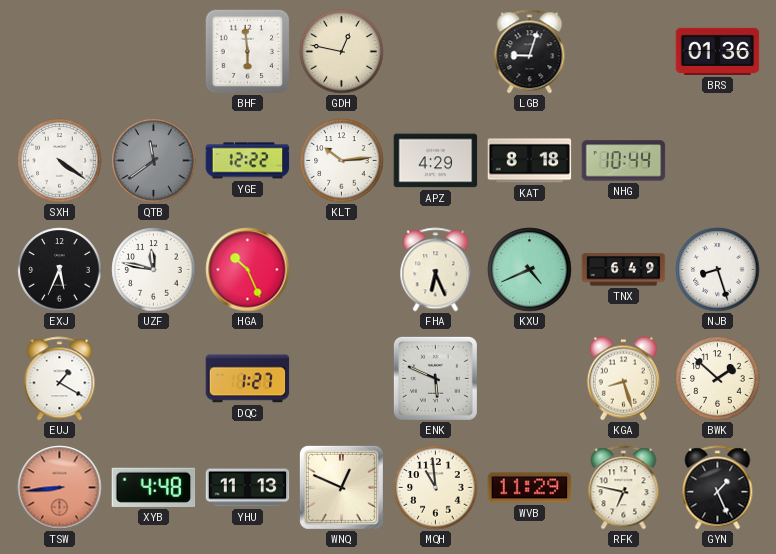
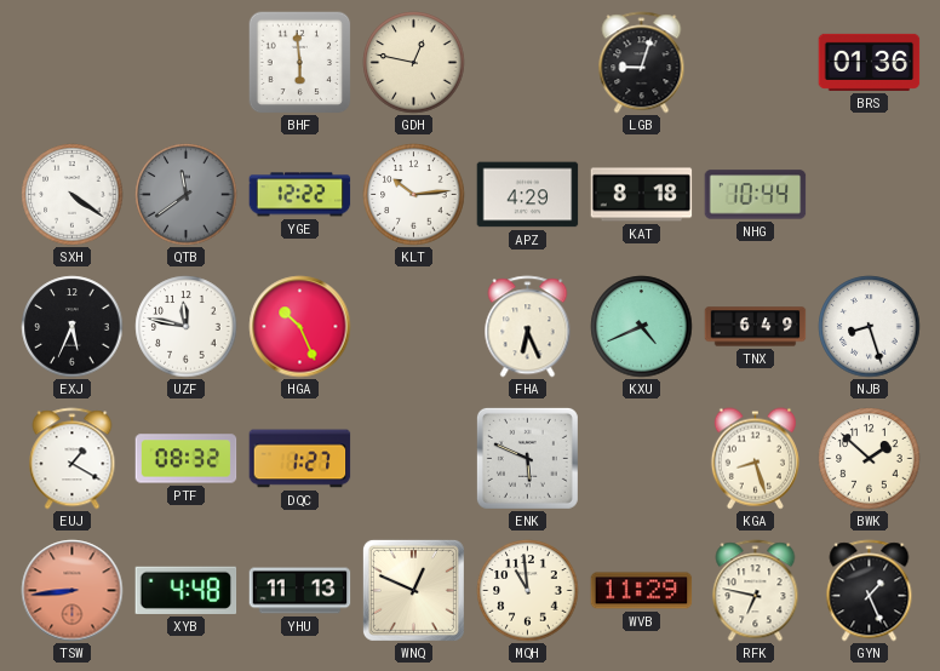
PTF: none -> 08:32
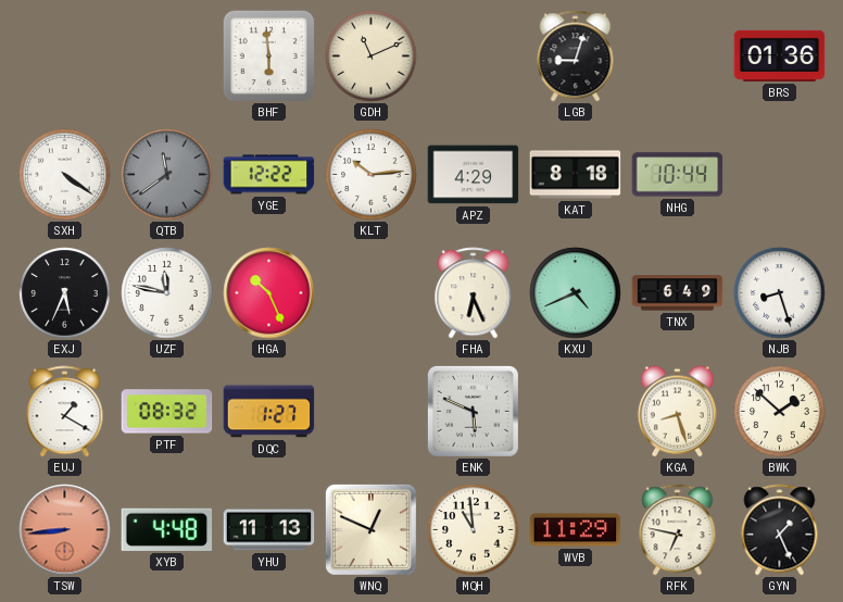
GDH: 12:47 -> 11:11
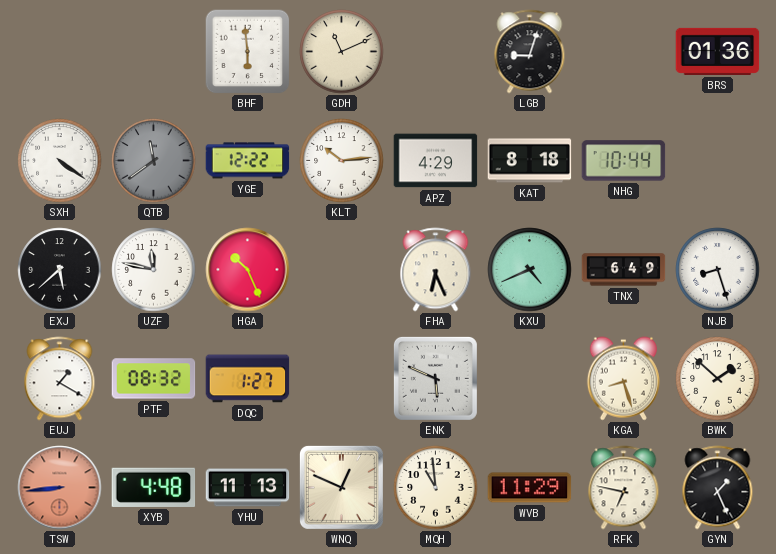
EXJ: 5:34 -> 5:38
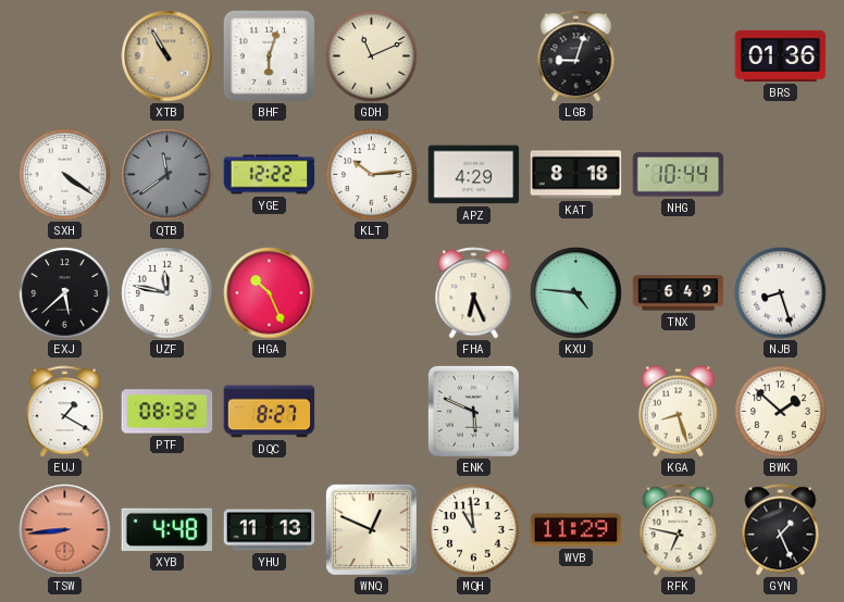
XTB: none -> 10:55
BHF: 5:59 -> 6:03
KXU: 4:41 -> 4:46
DQC: 1:27 -> 8:27
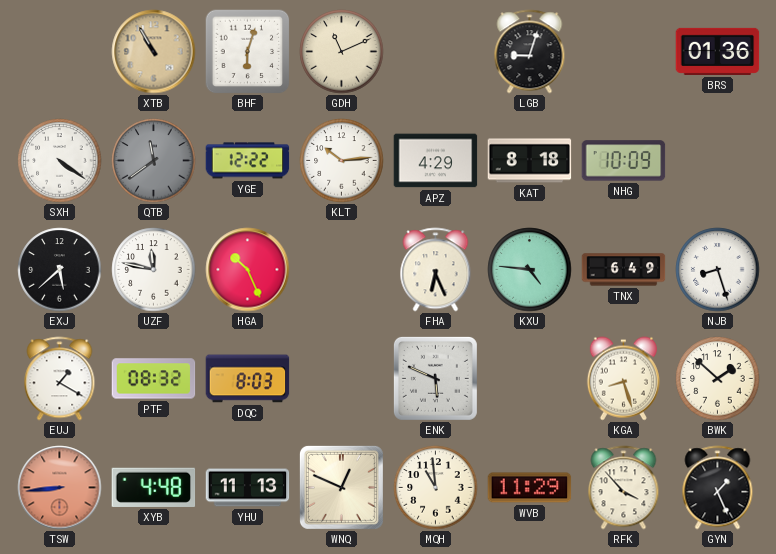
NHG: 10:44 -> 10:09
DQC: 8:27 -> 8:03
RFK: 6:47 -> 3:53
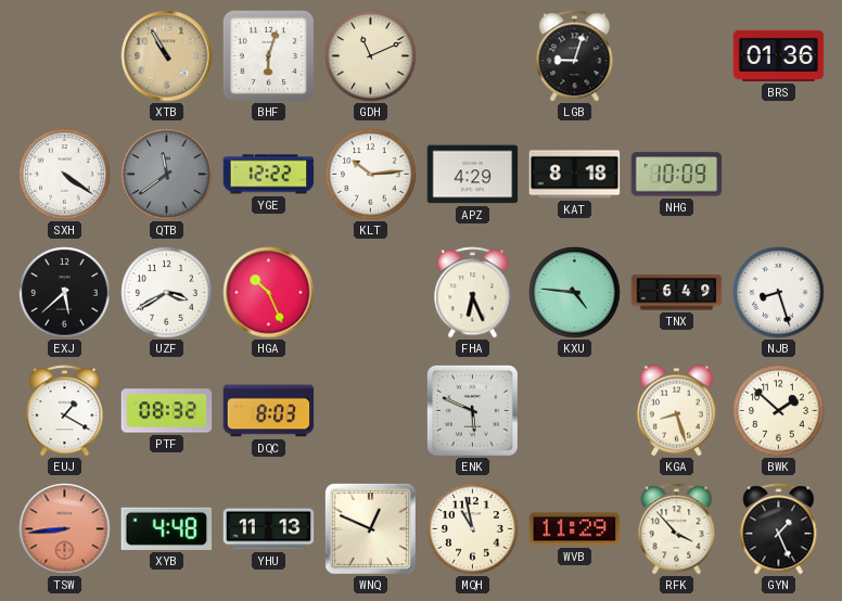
UZF: 11:47 -> 3:40
MQH: 10:59 -> 10:58
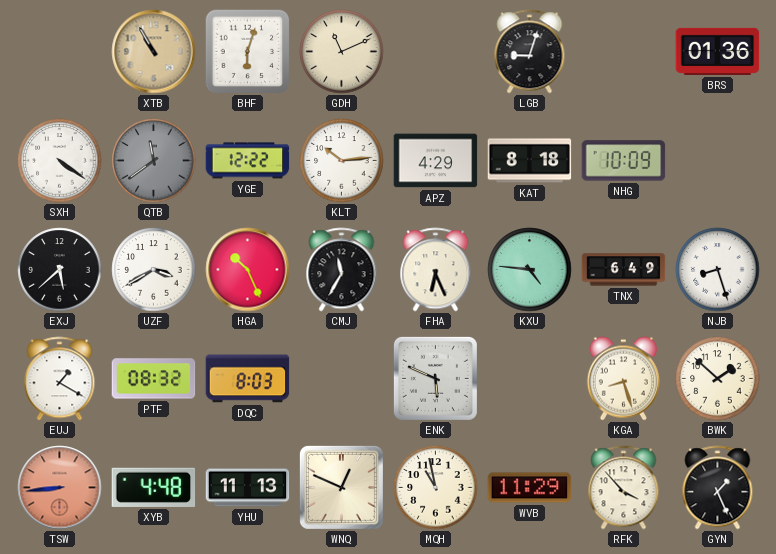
CMJ: none -> 11:35
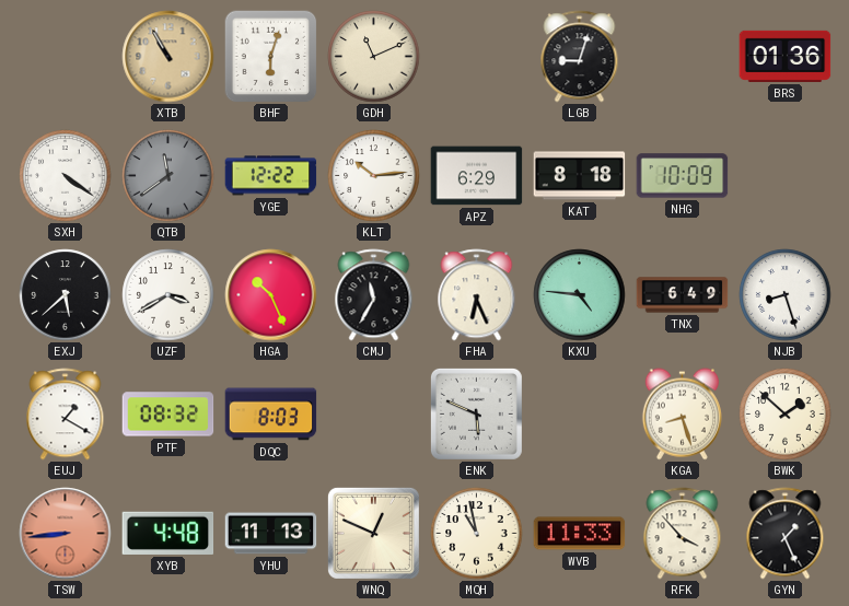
APZ: 4:29 -> 6:29
WVB: 11:29 -> 11:33
